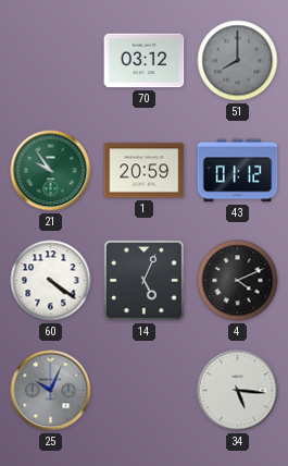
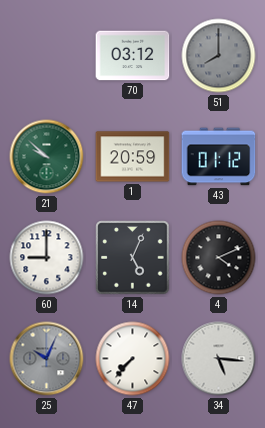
21: 9:54 -> 9:52
60: 4:21 -> 9:00
47: none -> 7:37
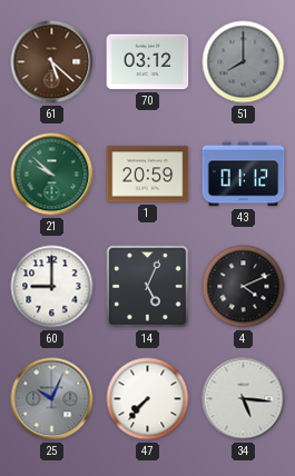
61: none -> 5:22
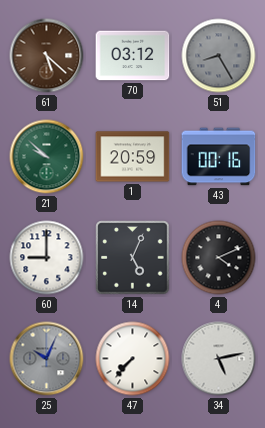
51: 8:00 -> 8:25
43: 01:12 -> 00:16
34: 5:16 -> 5:13
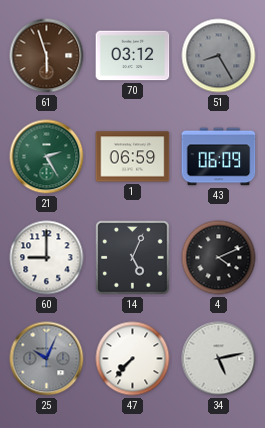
61: 5:22 -> 5:57
21: 9:52 -> 2:25
1: 20:59 -> 06:59
43: 00:16 -> 06:09
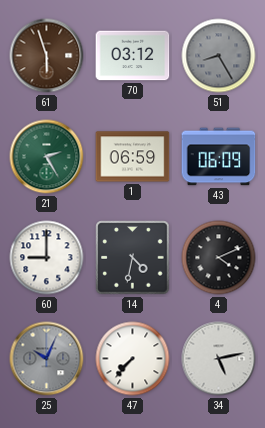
14: 5:04 -> 4:32
